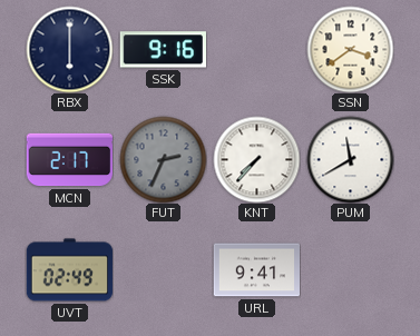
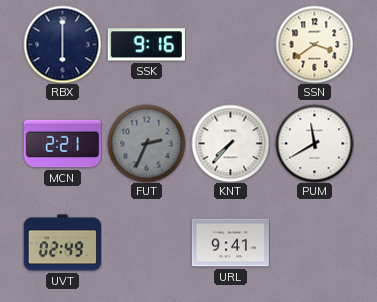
MCN: 2:17 -> 2:21
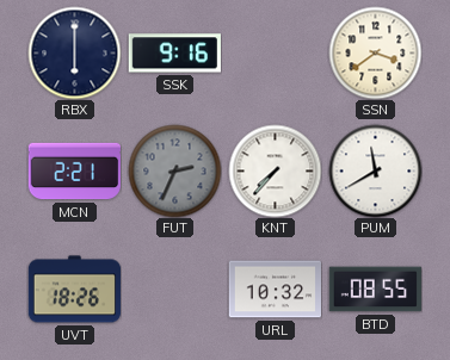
UVT: 02:49 -> 18:26
URL: 9:41 -> 10:32
BTD: none -> 08:55
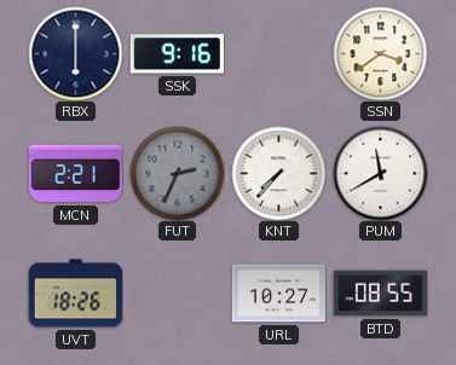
URL: 10:32 -> 10:27
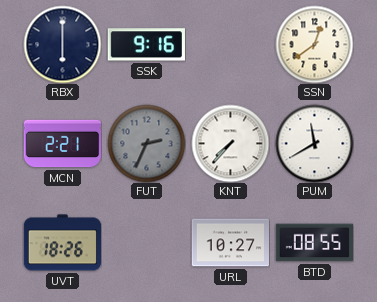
SSN: 3:39 -> 12:39
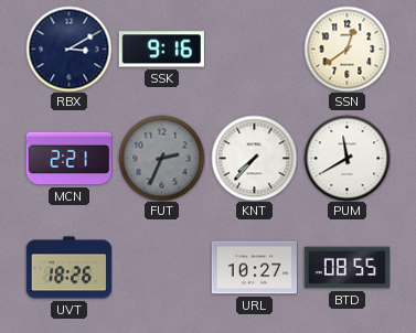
RBX: 6:00 -> 3:10
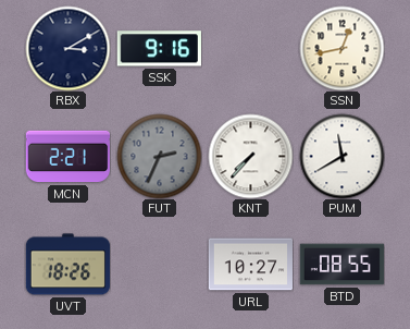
SSN: 12:39 -> 12:43
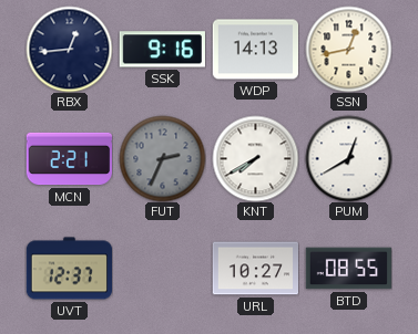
RBX: 3:10 -> 12:44
WDP: none -> 14:13
KNT: 7:37 -> 7:40
PUM: 11:40 -> 12:40
UVT: 18:26 -> 12:37
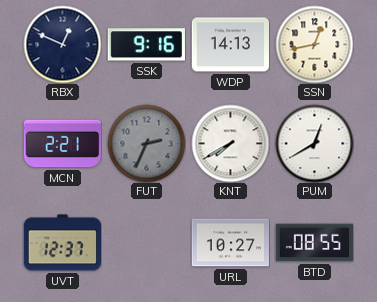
RBX: 12:44 -> 12:49
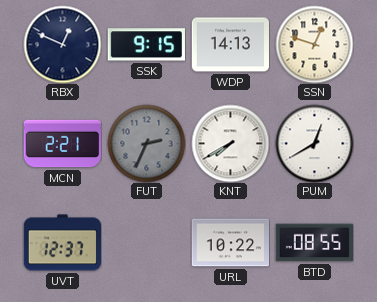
SSK: 9:16 -> 9:15
SSN: 12:43 -> 12:48
URL: 10:27 -> 10:22
